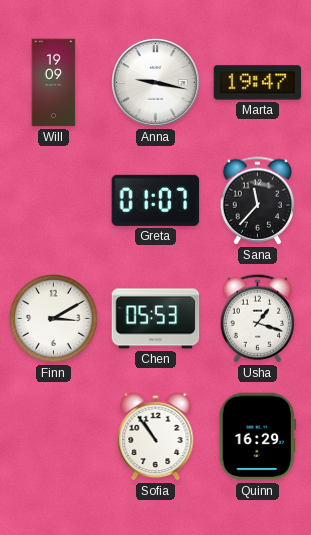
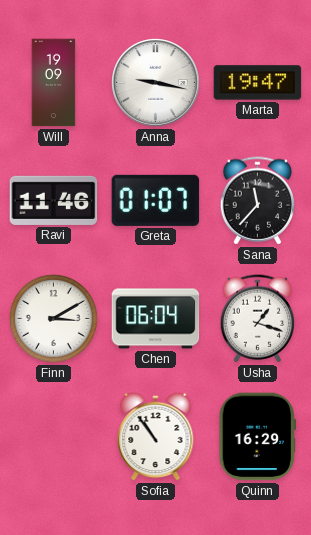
Ravi: none -> 11:46
Chen: 05:53 -> 06:04
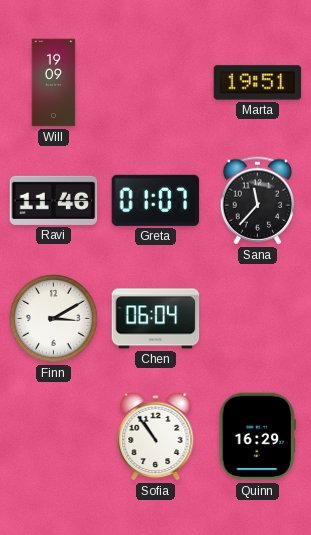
Anna: 9:17 -> none
Marta: 19:47 -> 19:51
Usha: 1:18 -> none
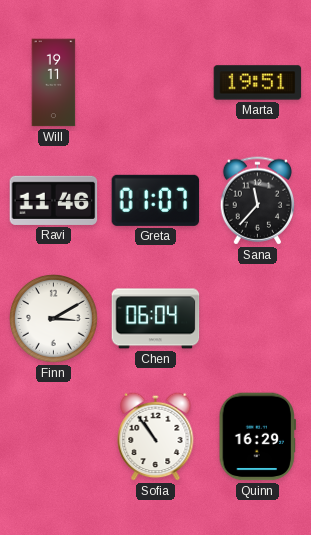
Will: 19:09 -> 19:11
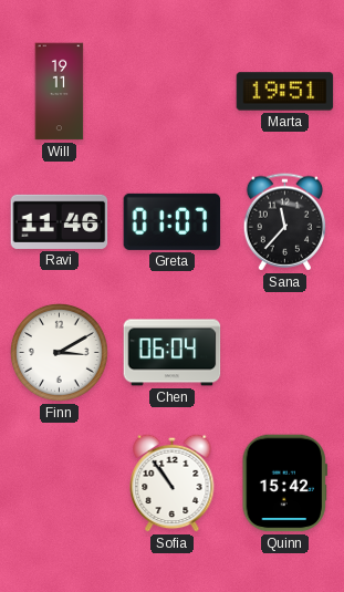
Quinn: 16:29 -> 15:42
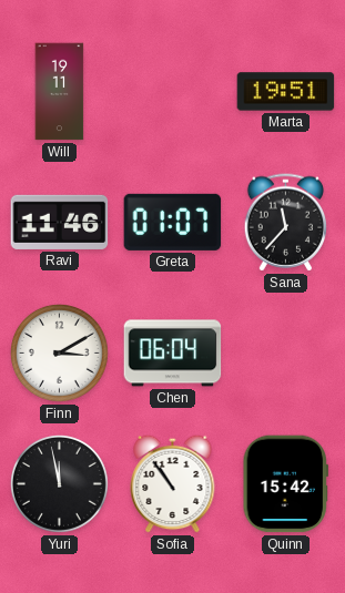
Yuri: none -> 11:58
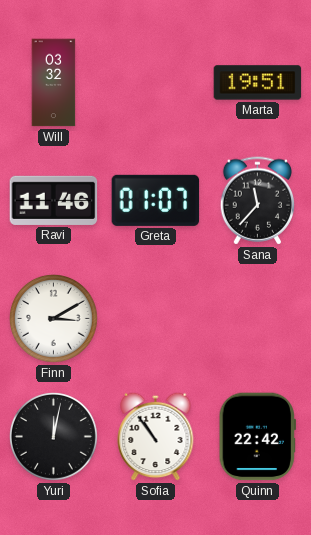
Will: 19:11 -> 03:32
Chen: 06:04 -> none
Yuri: 11:58 -> 12:02
Quinn: 15:42 -> 22:42
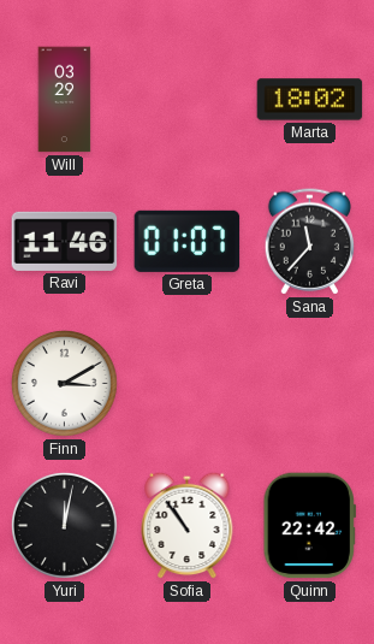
Will: 03:32 -> 03:29
Marta: 19:51 -> 18:02
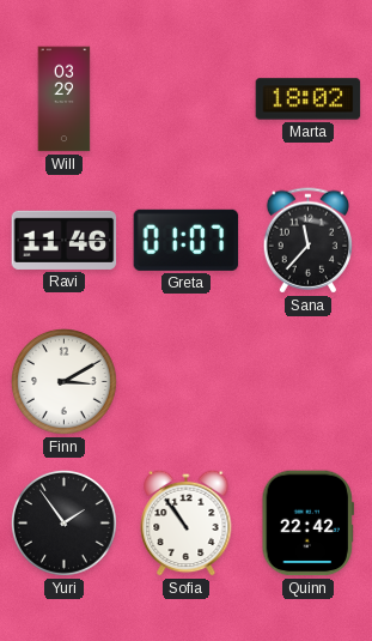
Yuri: 12:02 -> 1:54
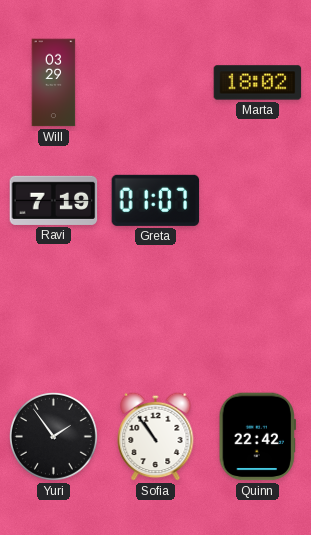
Ravi: 11:46 -> 7:19
Sana: 11:37 -> none
Finn: 3:10 -> none
